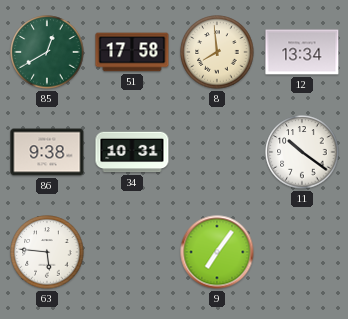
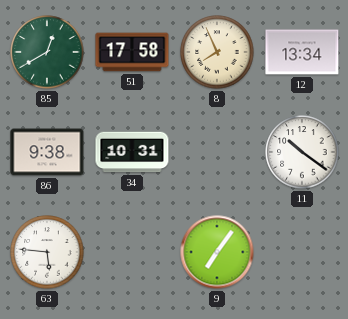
8: 7:59 -> 7:56
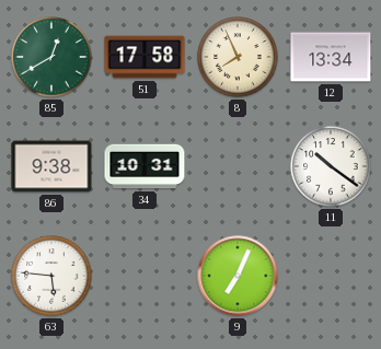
9: 7:06 -> 7:04
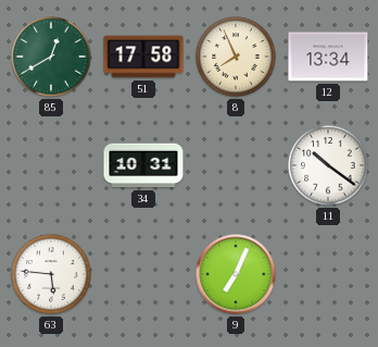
86: 9:38 -> none
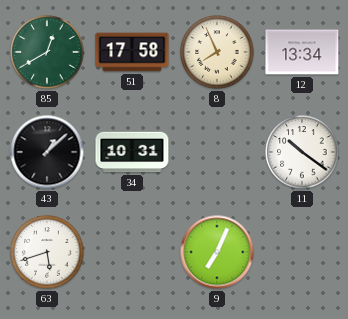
43: none -> 1:08
63: 5:46 -> 5:42
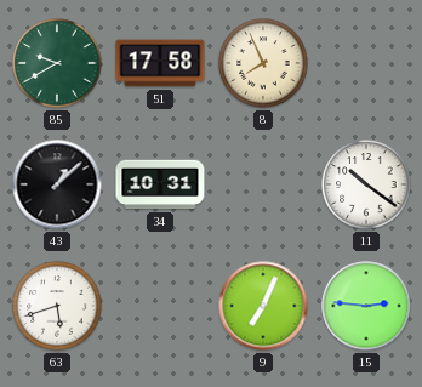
85: 12:40 -> 9:40
12: 13:34 -> none
15: none -> 2:46
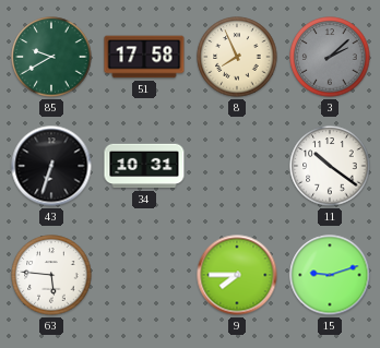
3: none -> 2:08
43: 1:08 -> 6:33
63: 5:42 -> 5:46
9: 7:04 -> 7:45
15: 2:46 -> 9:12
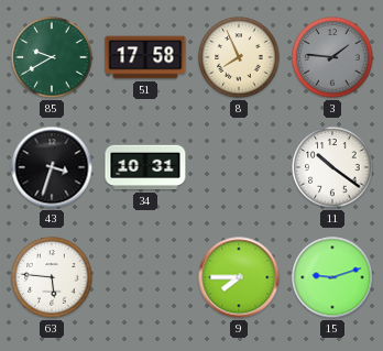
3: 2:08 -> 1:46
43: 6:33 -> 3:33
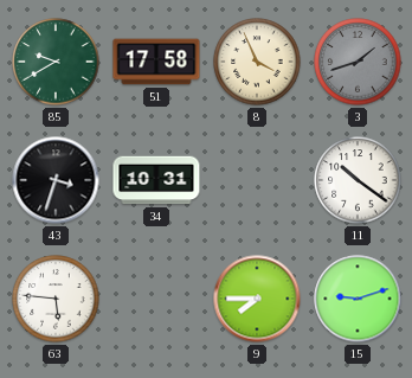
8: 7:56 -> 3:56
3: 1:46 -> 1:42
